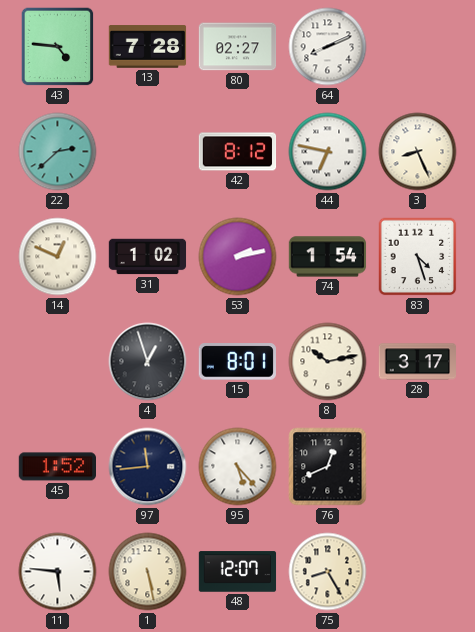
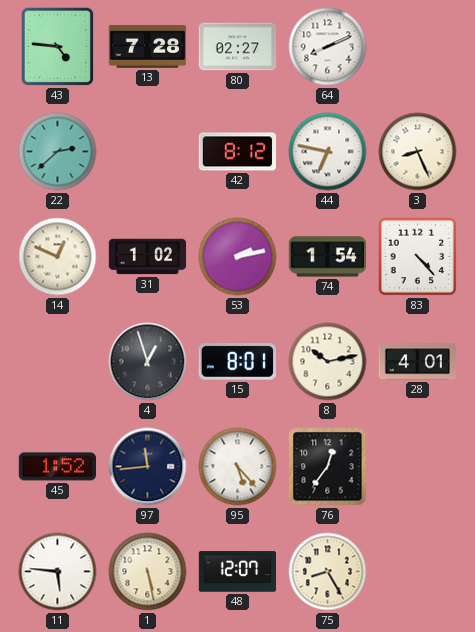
83: 4:27 -> 4:23
28: 3:17 -> 4:01
76: 12:41 -> 12:36
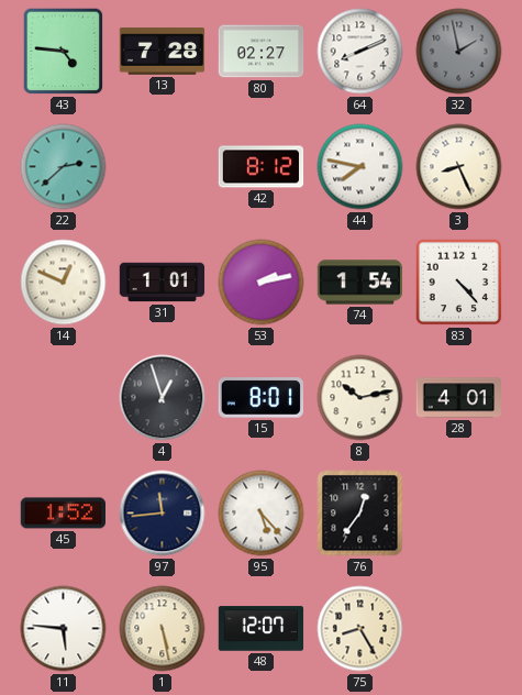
32: none -> 1:58
44: 6:47 -> 7:47
31: 1:02 -> 1:01
